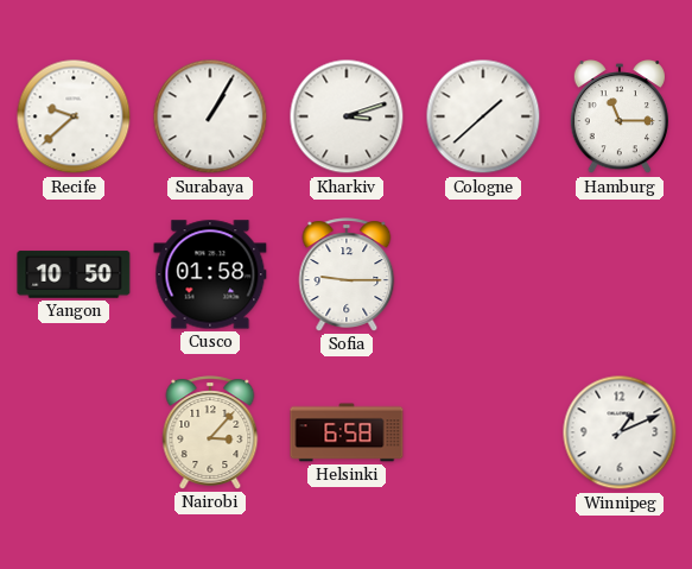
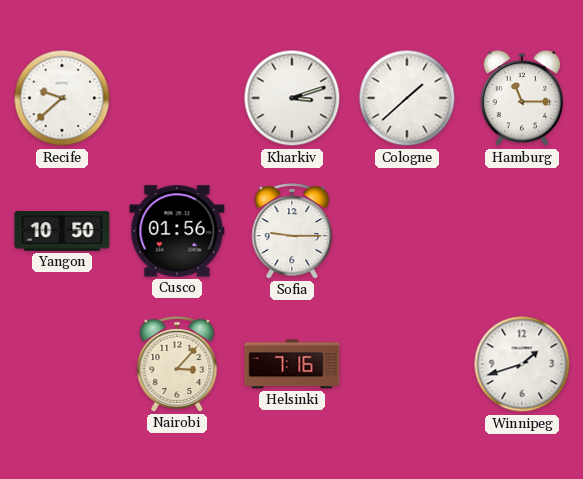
Surabaya: 1:05 -> none
Cusco: 01:58 -> 01:56
Helsinki: 6:58 -> 7:16
Winnipeg: 1:11 -> 1:42
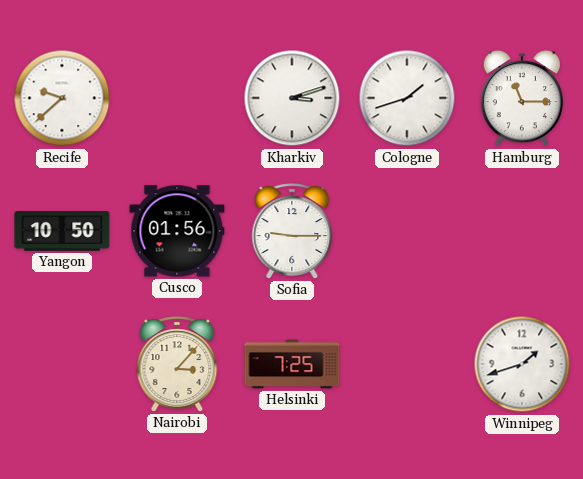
Cologne: 1:38 -> 1:42
Helsinki: 7:16 -> 7:25
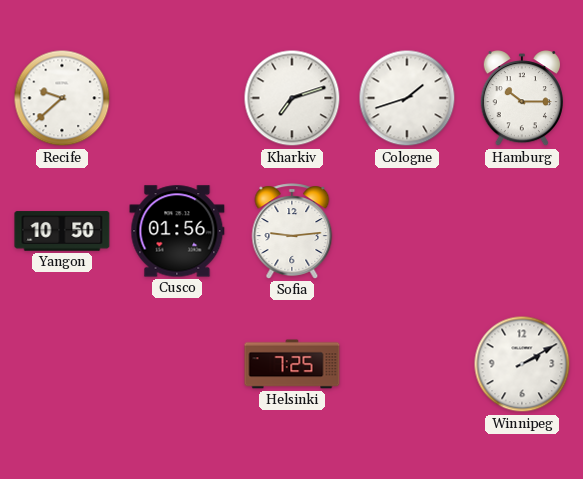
Kharkiv: 3:12 -> 7:12
Hamburg: 11:15 -> 10:15
Sofia: 9:15 -> 9:14
Nairobi: 3:07 -> none
Winnipeg: 1:42 -> 2:10
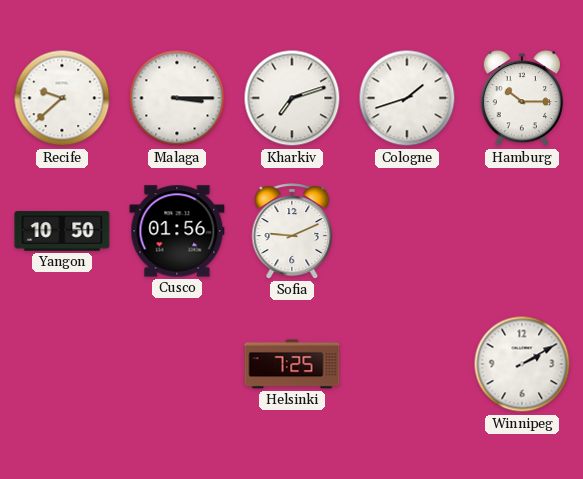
Malaga: none -> 3:15
Sofia: 9:14 -> 9:11
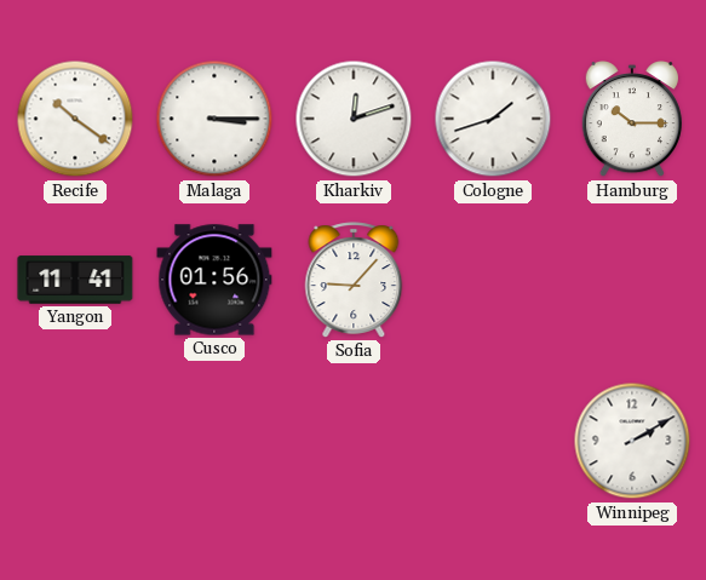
Recife: 9:38 -> 10:21
Kharkiv: 7:12 -> 12:12
Yangon: 10:50 -> 11:41
Sofia: 9:11 -> 9:07
Helsinki: 7:25 -> none
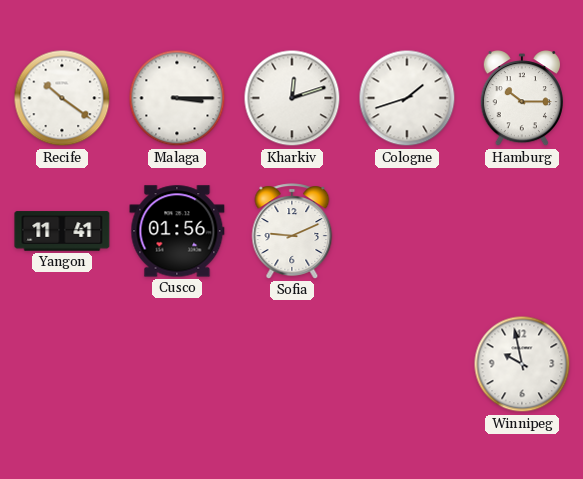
Sofia: 9:07 -> 9:11
Winnipeg: 2:10 -> 9:58
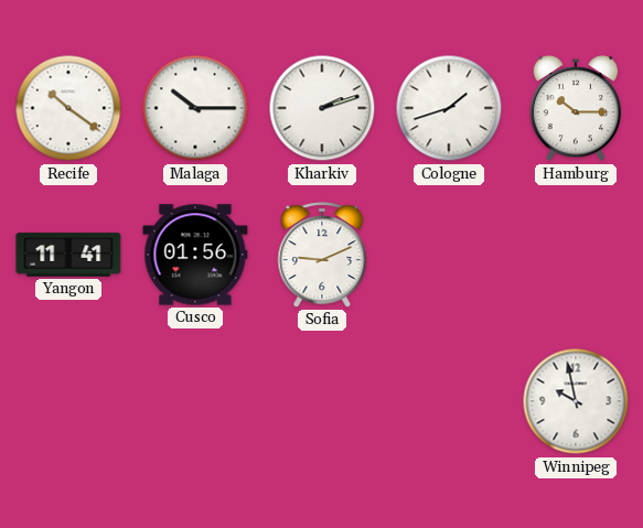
Malaga: 3:15 -> 10:15
Kharkiv: 12:12 -> 2:12
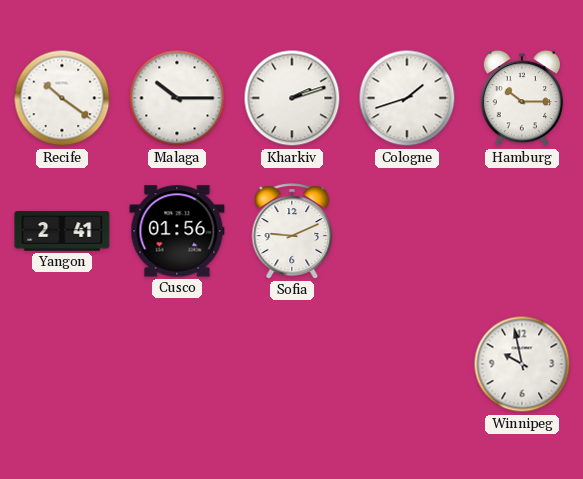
Yangon: 11:41 -> 2:41
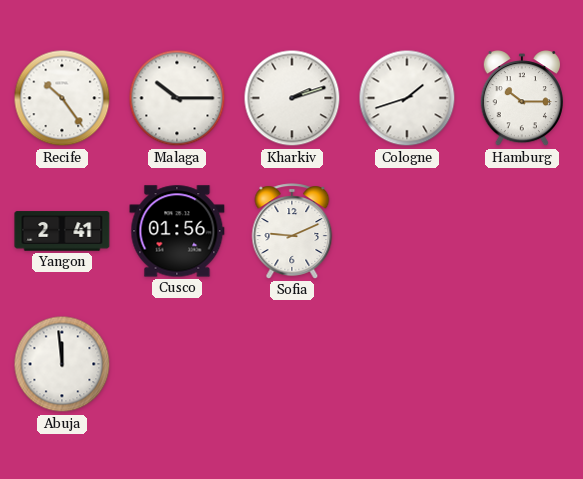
Recife: 10:21 -> 10:24
Abuja: none -> 11:59
Winnipeg: 9:58 -> none
